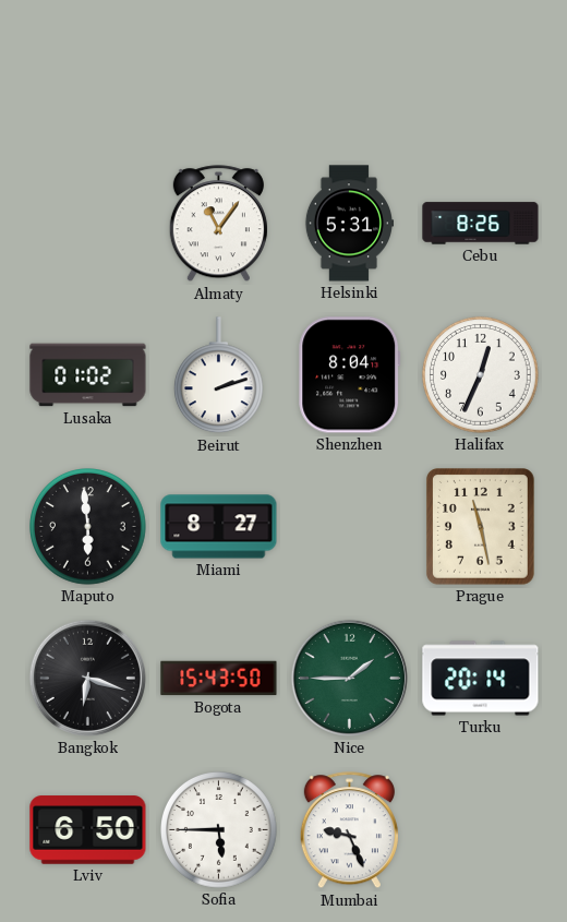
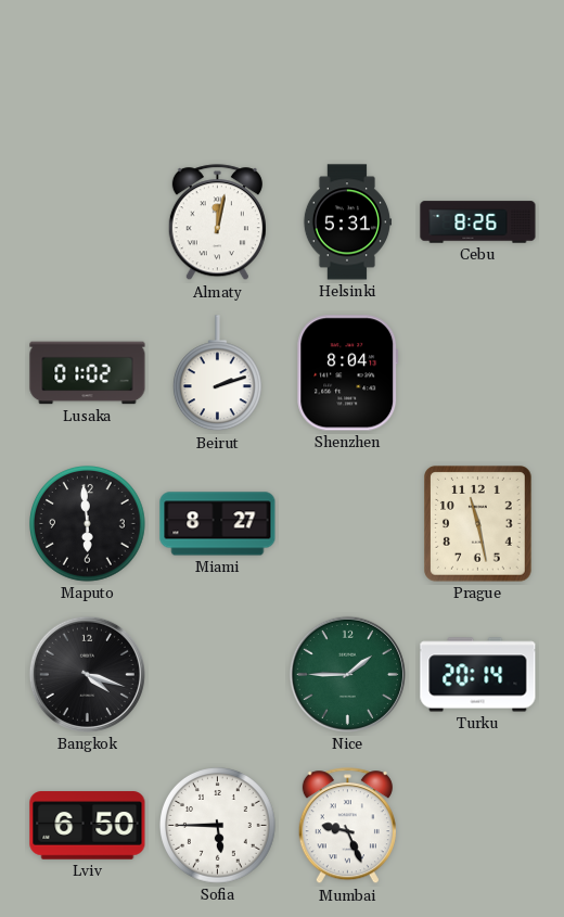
Almaty: 11:06 -> 12:02
Halifax: 12:34 -> none
Bangkok: 6:18 -> 4:18
Bogota: 15:43 -> none
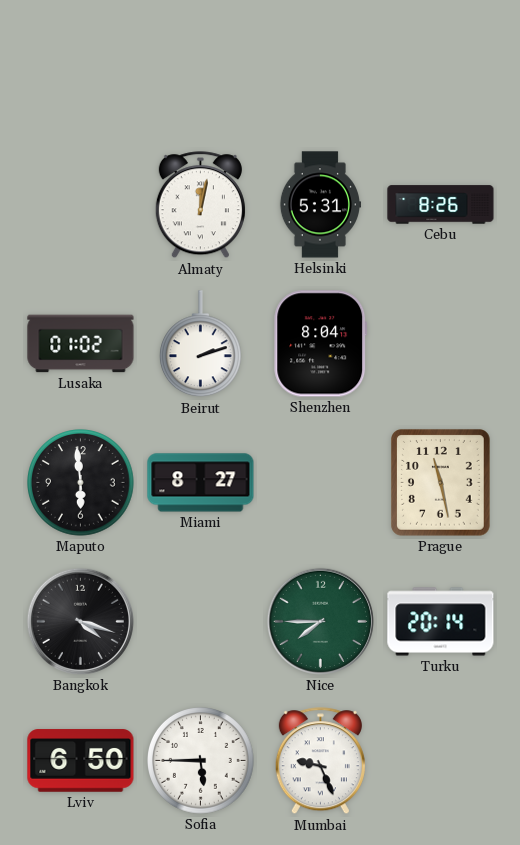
Nice: 1:45 -> 7:45
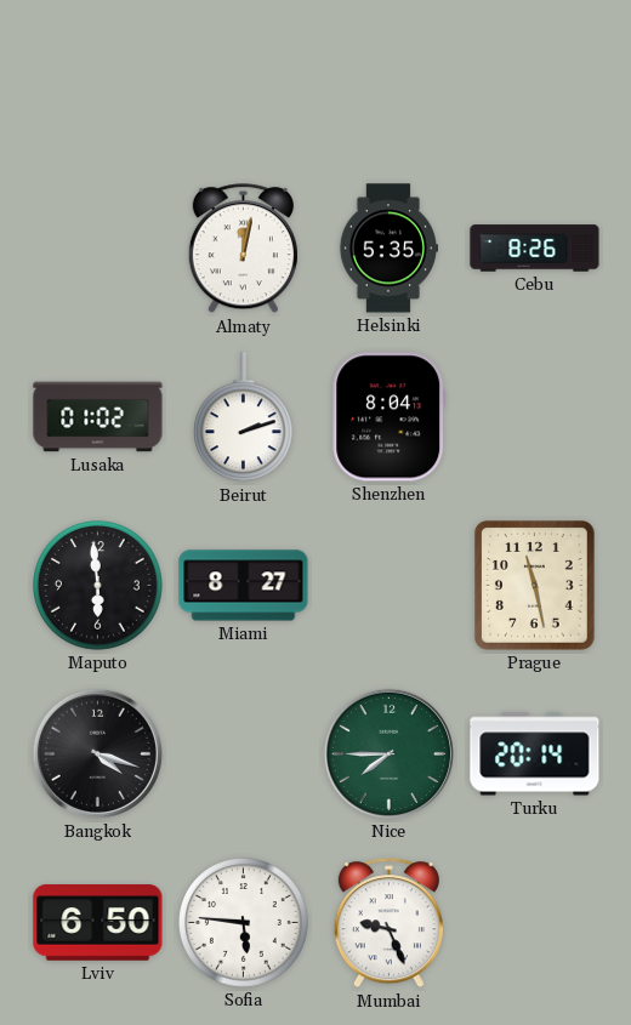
Helsinki: 5:31 -> 5:35
Sofia: 5:45 -> 5:46
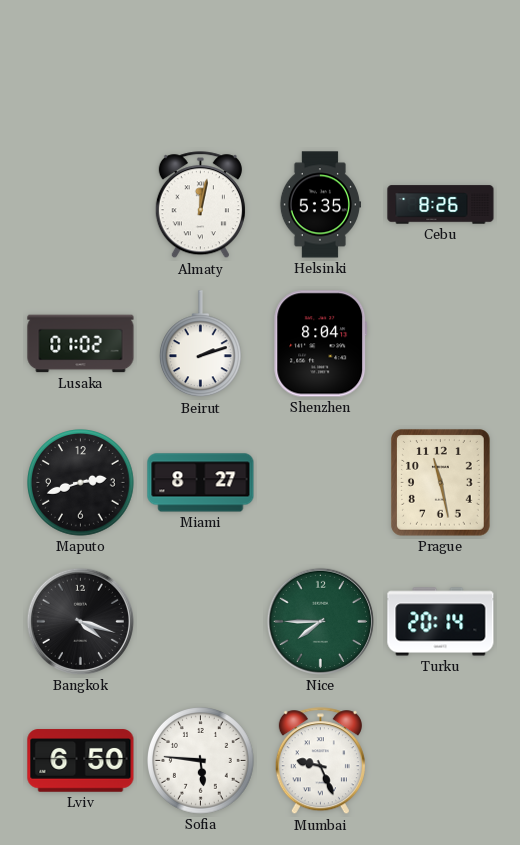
Maputo: 5:59 -> 2:42
